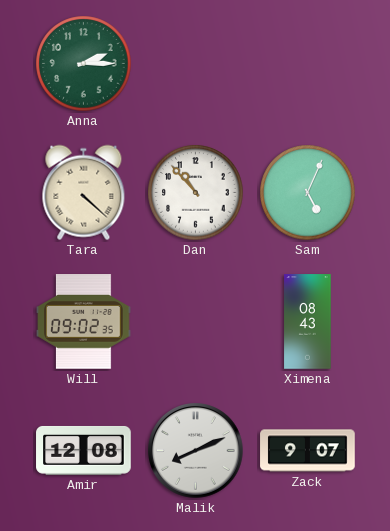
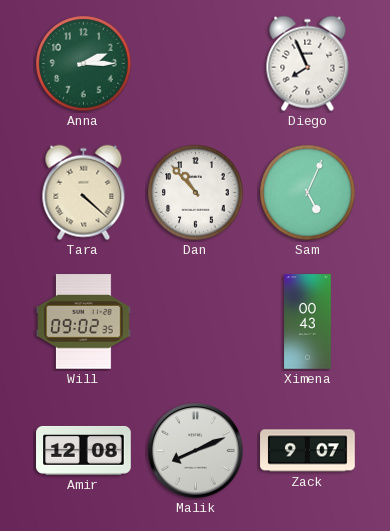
Diego: none -> 7:56
Ximena: 08:43 -> 00:43
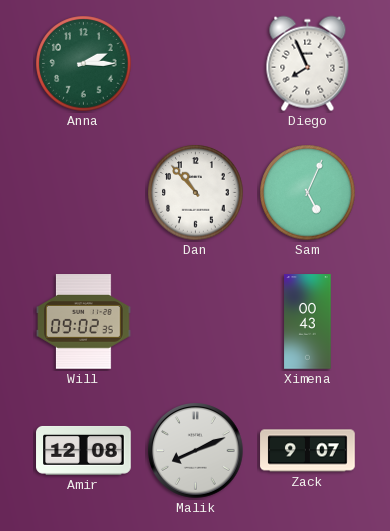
Tara: 4:22 -> none
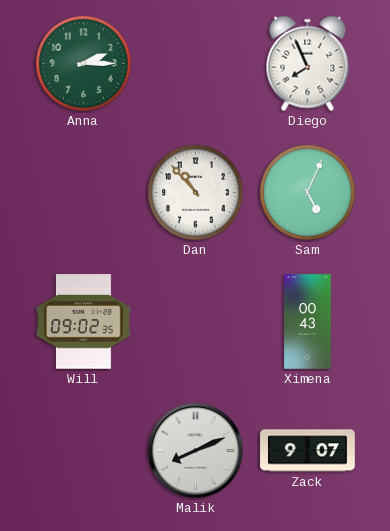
Amir: 12:08 -> none
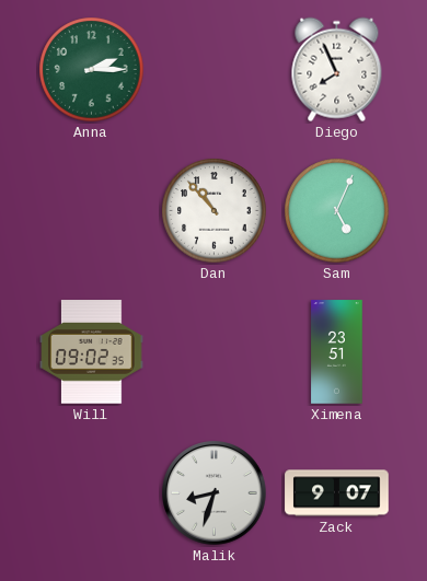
Ximena: 00:43 -> 23:51
Malik: 8:11 -> 8:33
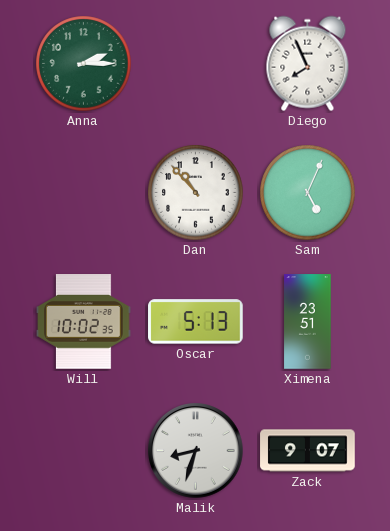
Will: 09:02 -> 10:02
Oscar: none -> 5:13
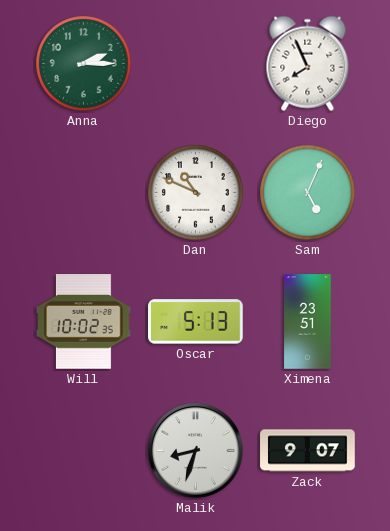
Dan: 10:53 -> 10:49
